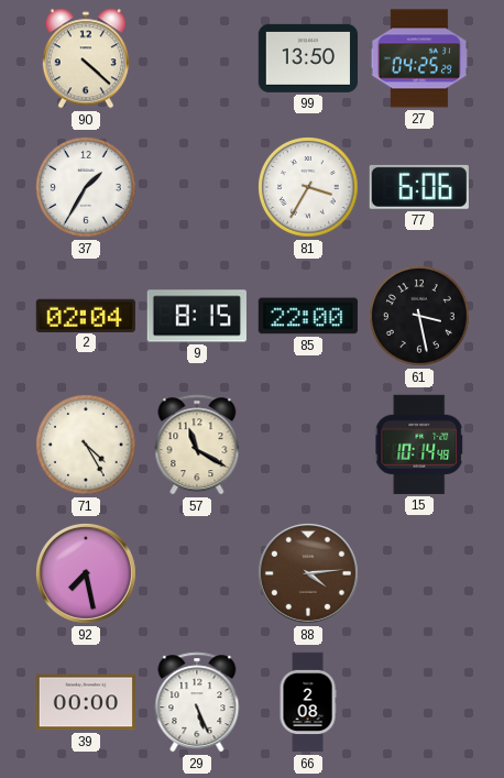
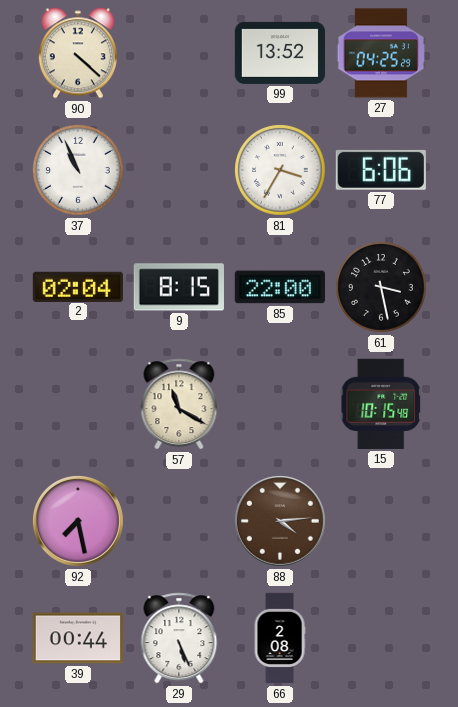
99: 13:50 -> 13:52
37: 1:35 -> 10:56
71: 4:25 -> none
15: 10:14 -> 10:15
39: 00:00 -> 00:44
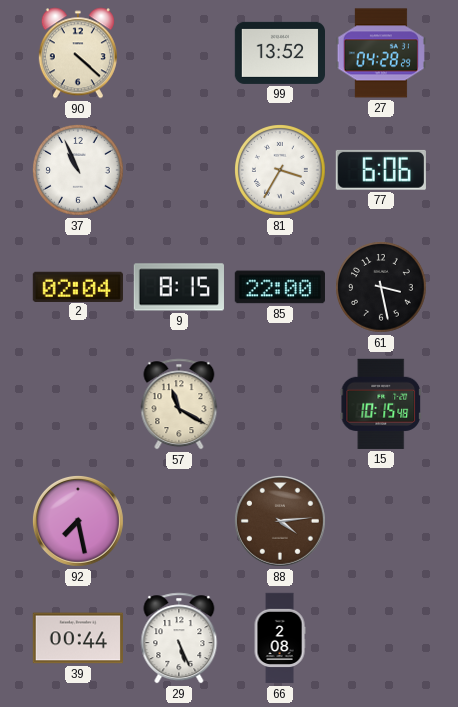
27: 04:25 -> 04:28
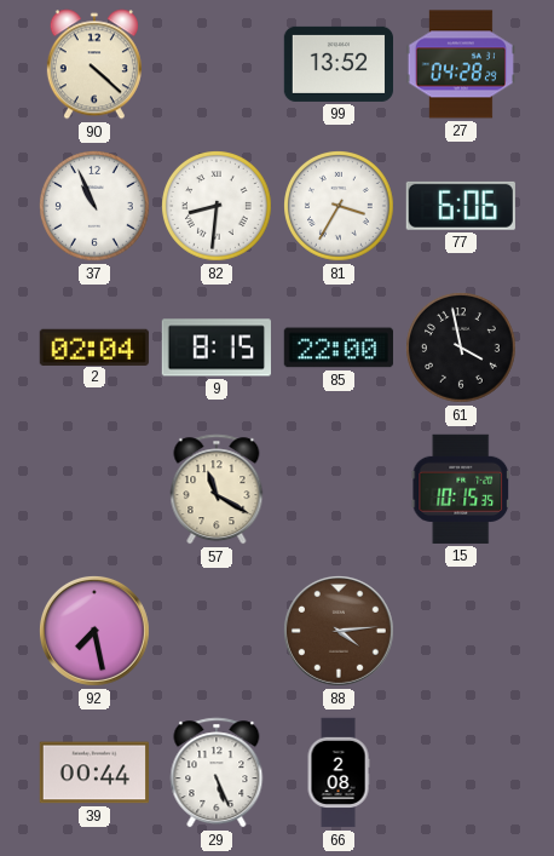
82: none -> 8:31
61: 3:28 -> 3:58
15: 10:15:48 -> 10:15:35
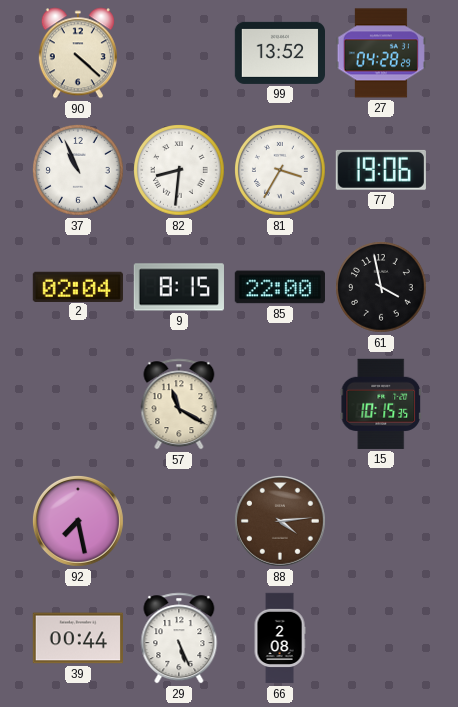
77: 6:06 -> 19:06
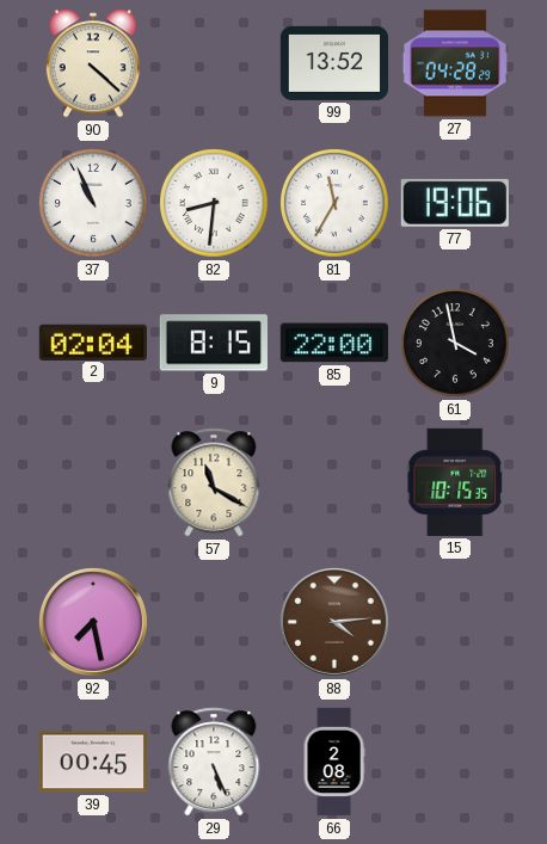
81: 3:35 -> 11:35
39: 00:44 -> 00:45
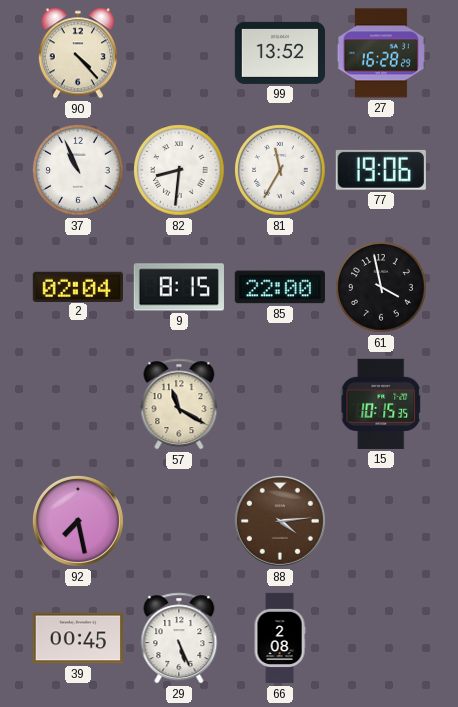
90: 4:22 -> 4:23
27: 04:28 -> 16:28
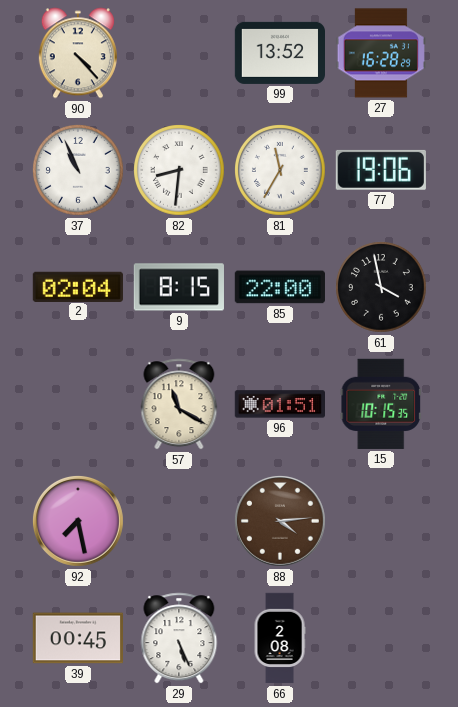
96: none -> 01:51
